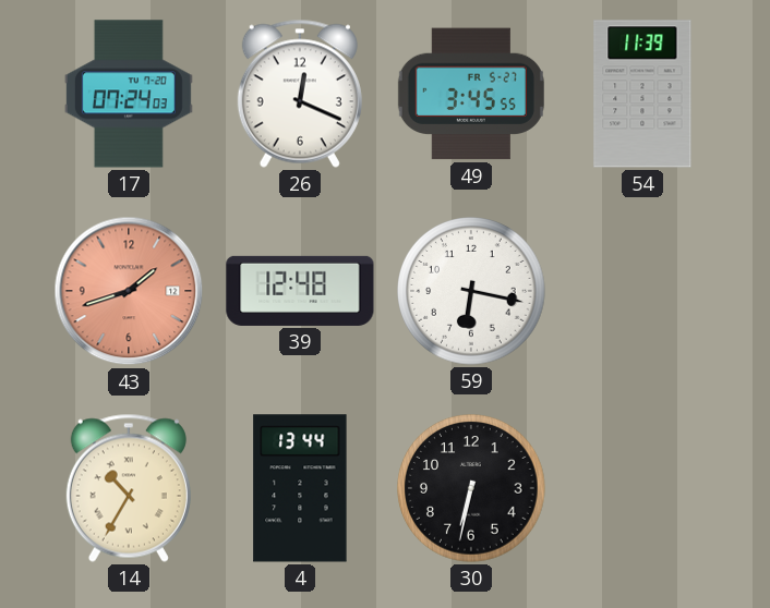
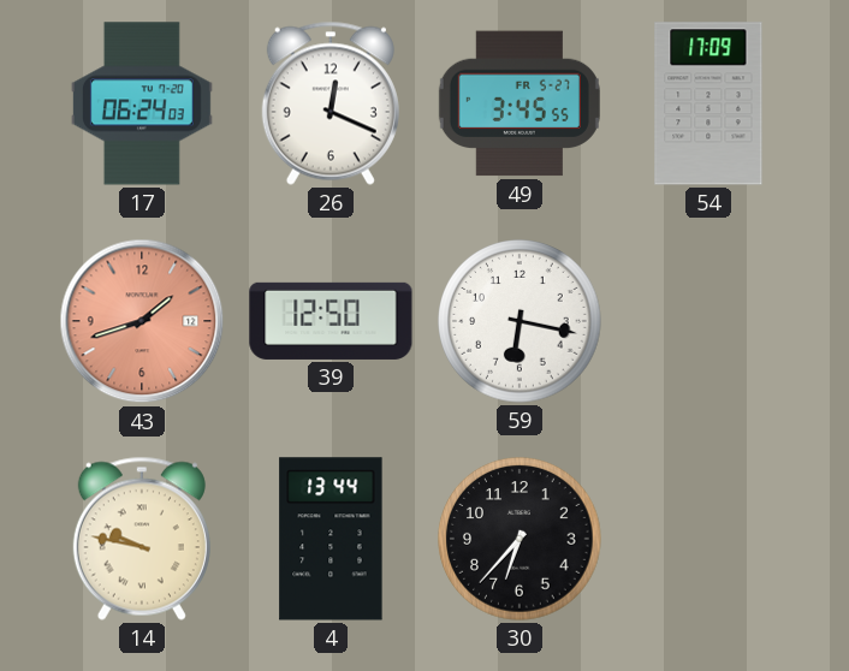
17: 07:24 -> 06:24
54: 11:39 -> 17:09
39: 12:48 -> 12:50
14: 10:35 -> 9:47
30: 6:32 -> 6:37
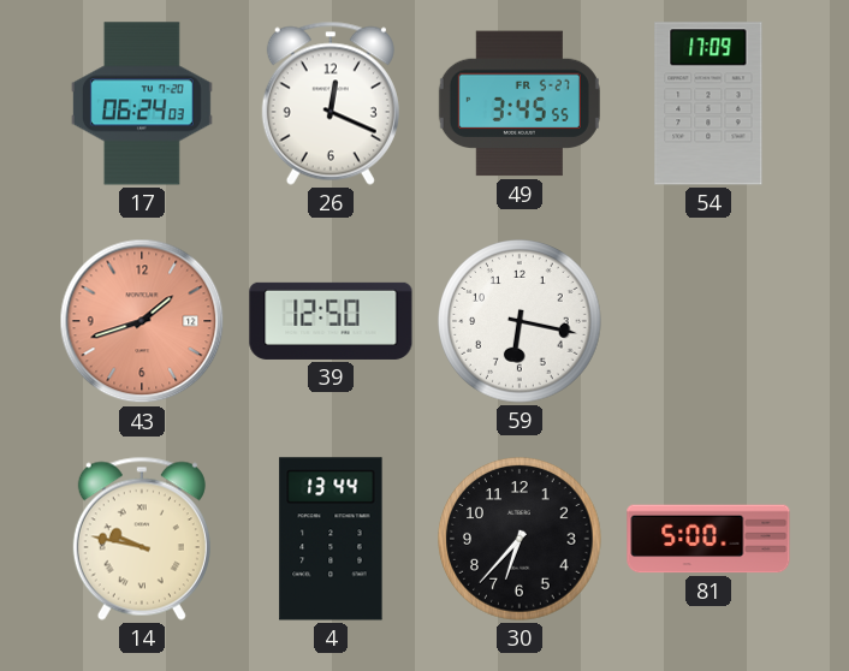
81: none -> 5:00
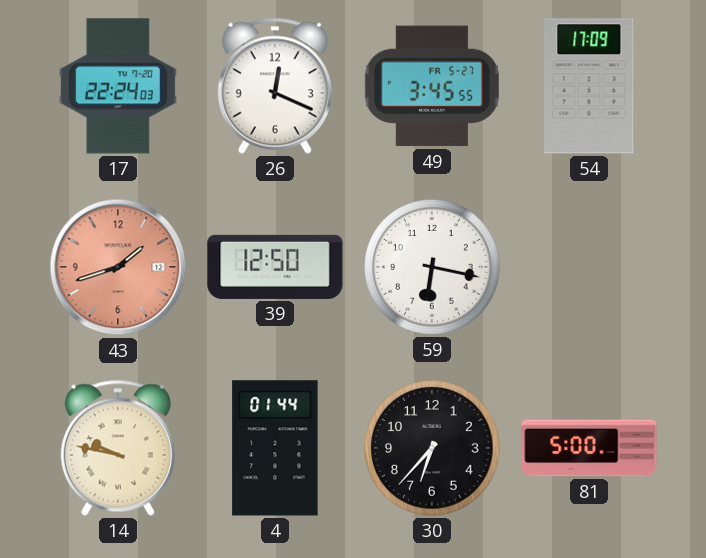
17: 06:24 -> 22:24
4: 13:44 -> 01:44
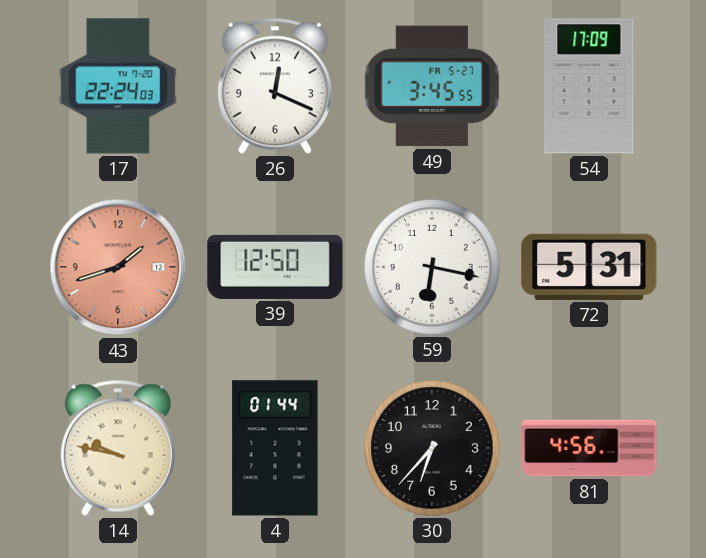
72: none -> 5:31
81: 5:00 -> 4:56
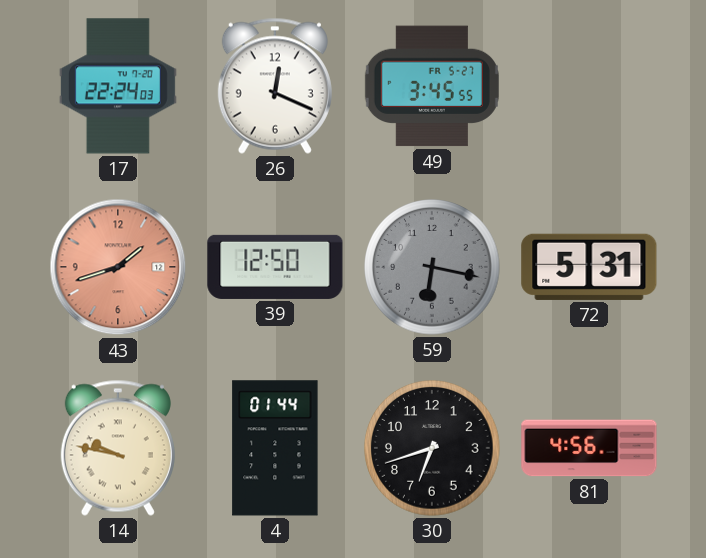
54: 17:09 -> none
59 dial: white -> grey
30: 6:37 -> 6:42
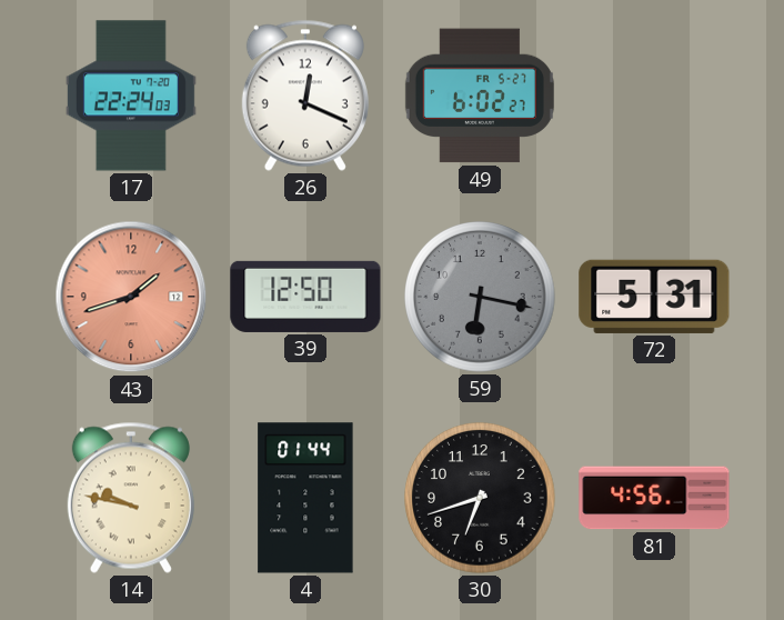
49: 3:45 -> 6:02
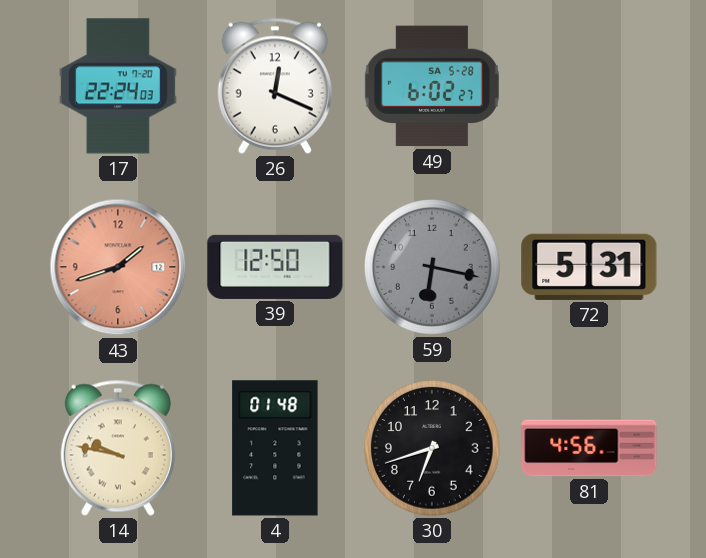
49 date: FR 5-27 -> SA 5-28
4: 01:44 -> 01:48
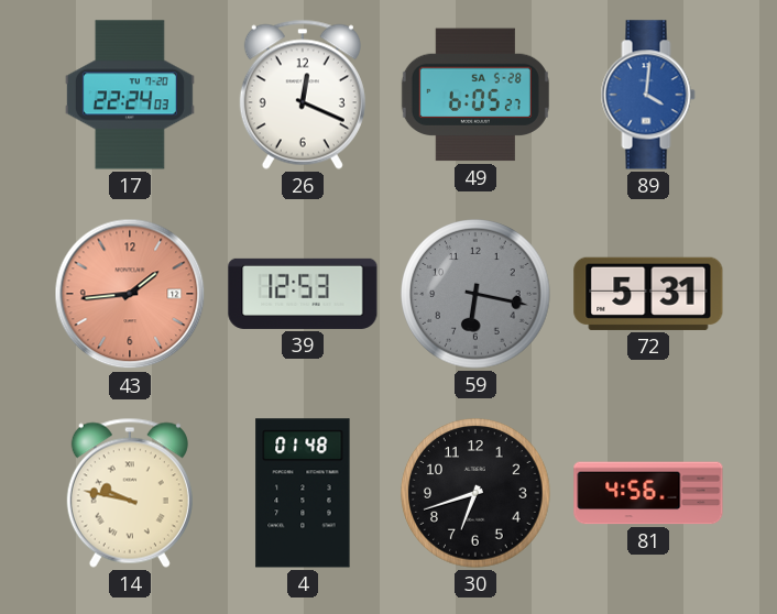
49: 6:02 -> 6:05
89: none -> 4:01
43: 1:42 -> 1:44
39: 12:50 -> 12:53
